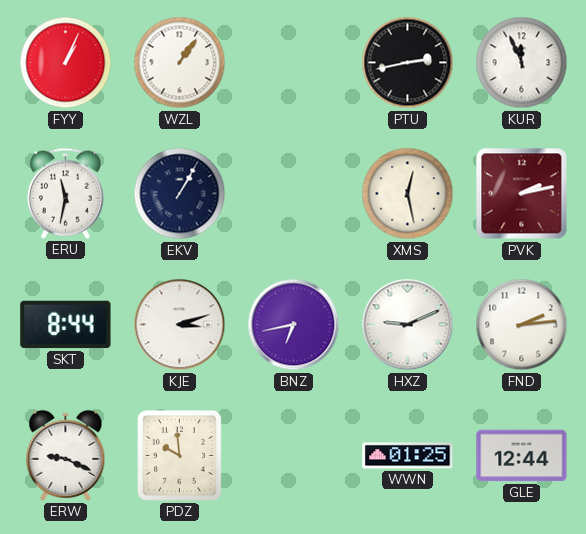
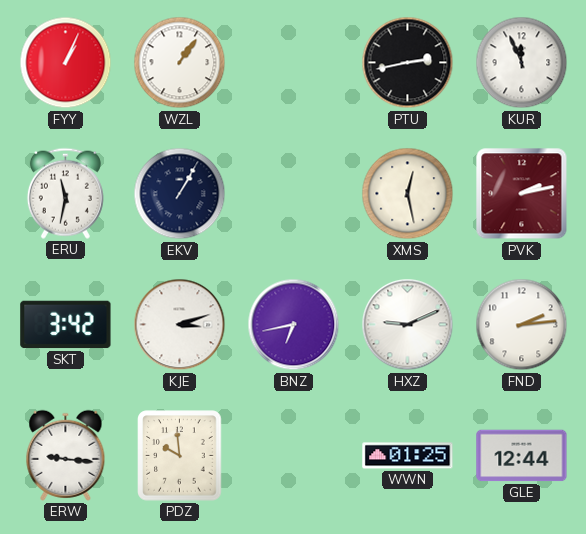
SKT: 8:44 -> 3:42
ERW: 9:19 -> 9:16
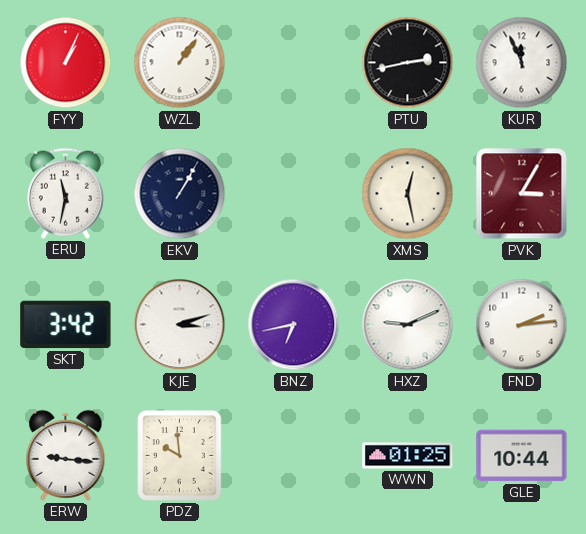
PVK: 2:13 -> 3:05
GLE: 12:44 -> 10:44
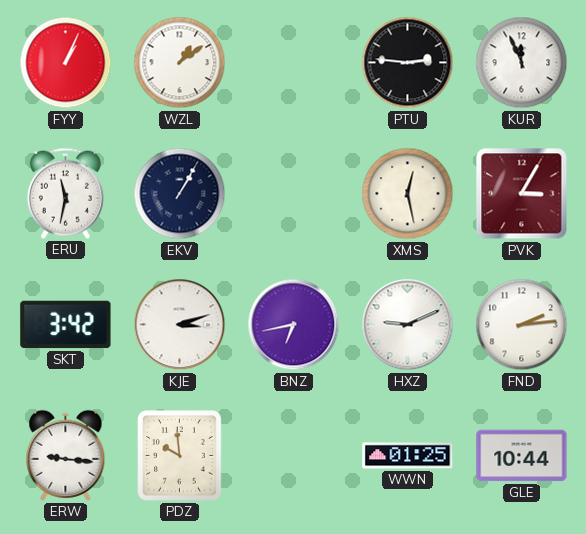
WZL: 1:06 -> 1:09
PTU: 2:43 -> 2:46
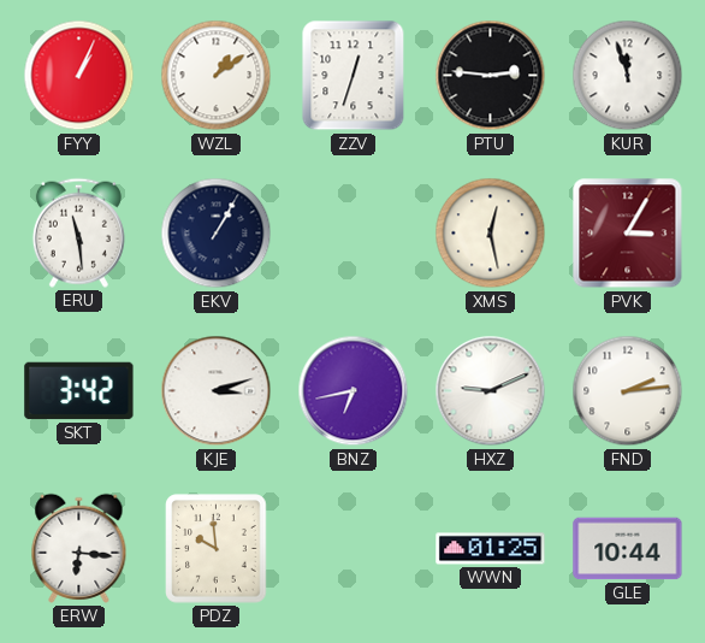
ZZV: none -> 12:33
KUR: 11:56 -> 11:57
ERU: 11:32 -> 11:29
ERW: 9:16 -> 6:16
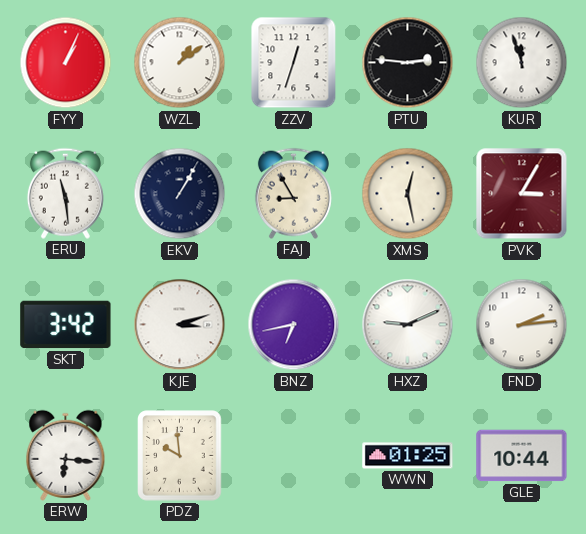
FAJ: none -> 8:55
